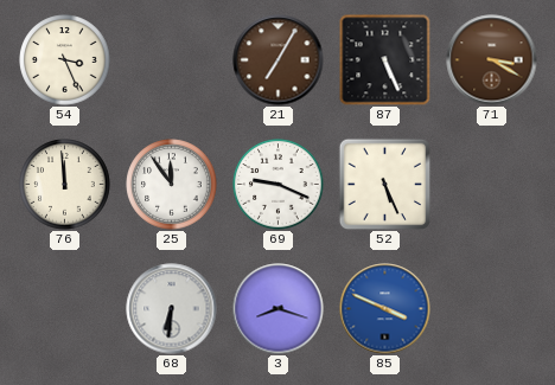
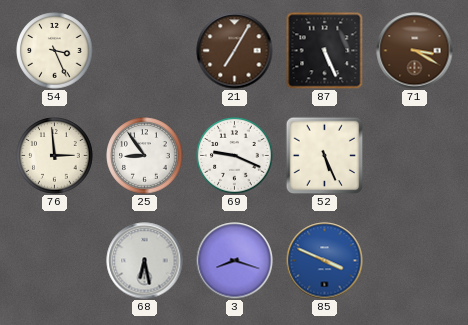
76: 11:59 -> 2:59
25: 11:54 -> 8:54
68: 6:31 -> 6:28
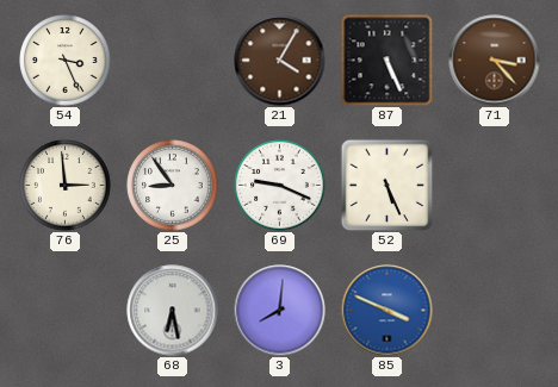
21: 7:05 -> 4:05
71: 3:20 -> 3:23
3: 8:18 -> 8:01
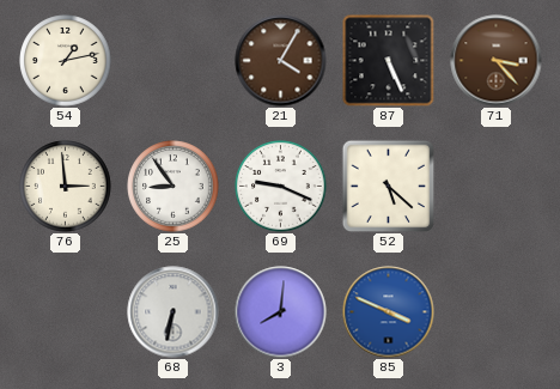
54: 3:26 -> 1:13
52: 5:26 -> 5:22
68: 6:28 -> 6:32
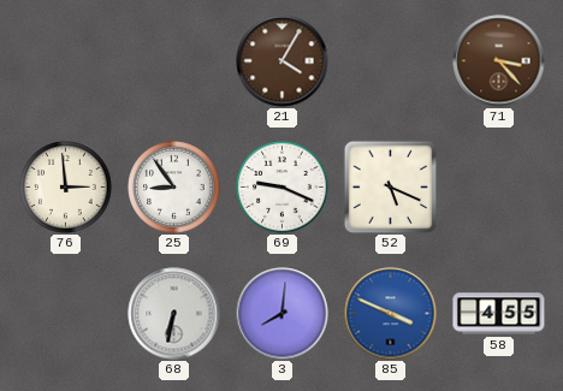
54: 1:13 -> none
87: 5:26 -> none
52: 5:22 -> 5:19
58: none -> 4:55
